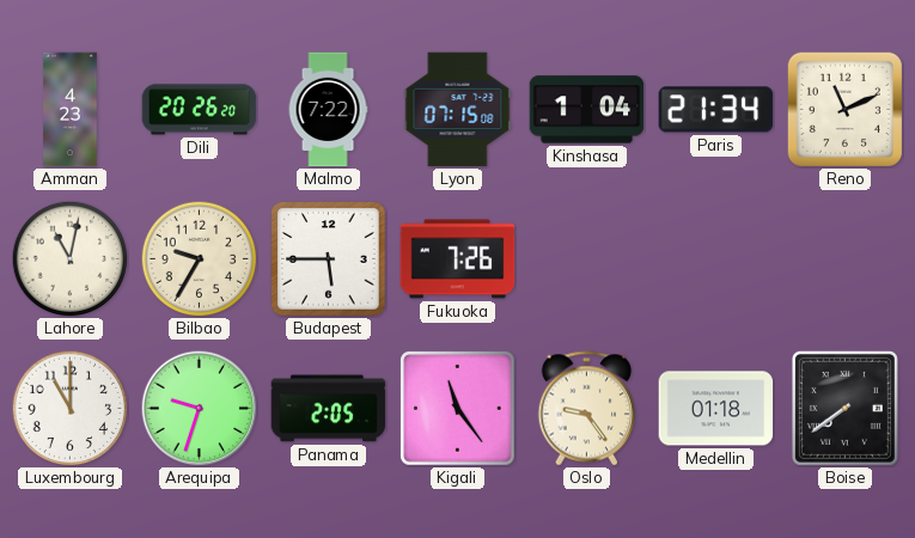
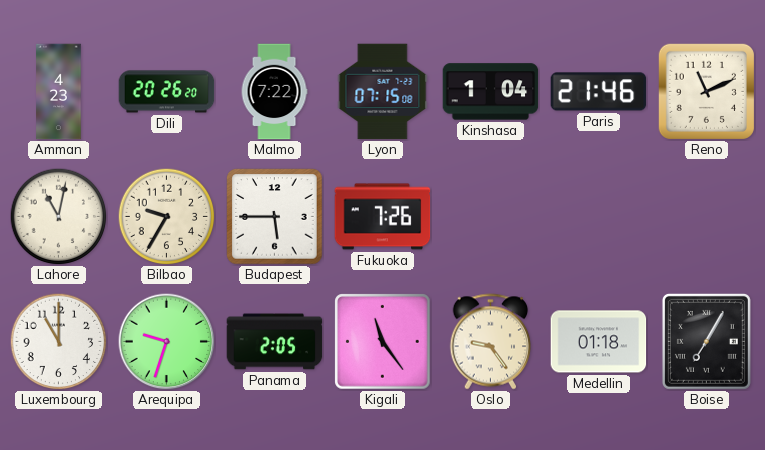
Paris: 21:34 -> 21:46
Boise: 7:39 -> 7:05
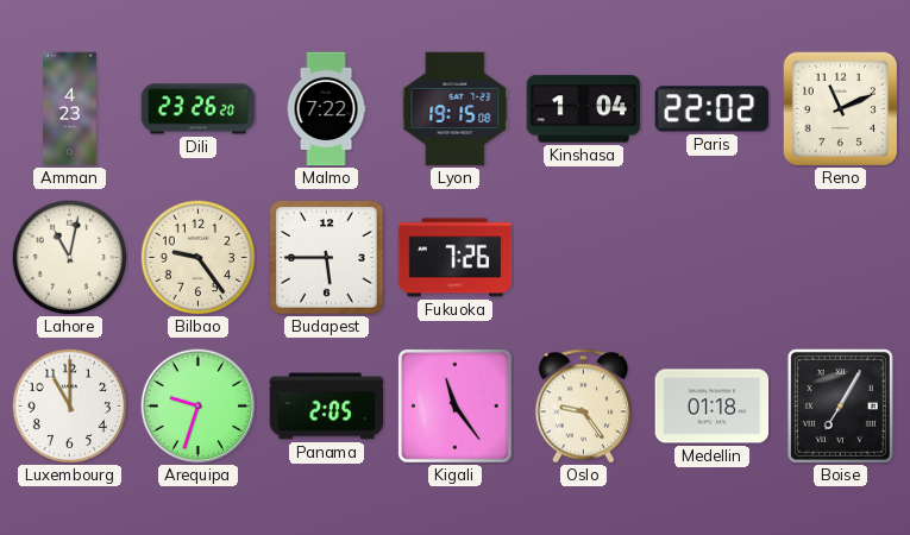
Dili: 20:26 -> 23:26
Lyon: 07:15 -> 19:15
Paris: 21:46 -> 22:02
Bilbao: 9:35 -> 9:24
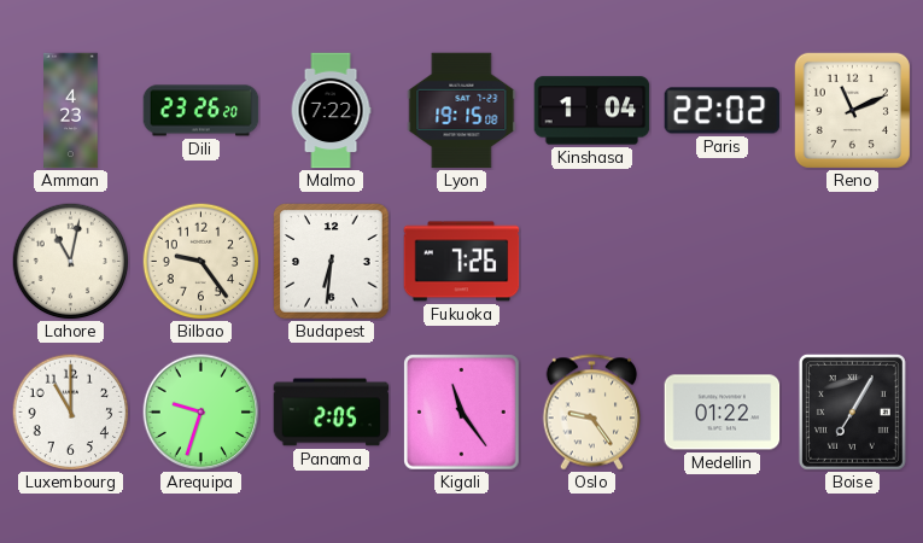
Budapest: 5:45 -> 6:31
Medellin: 01:18 -> 01:22
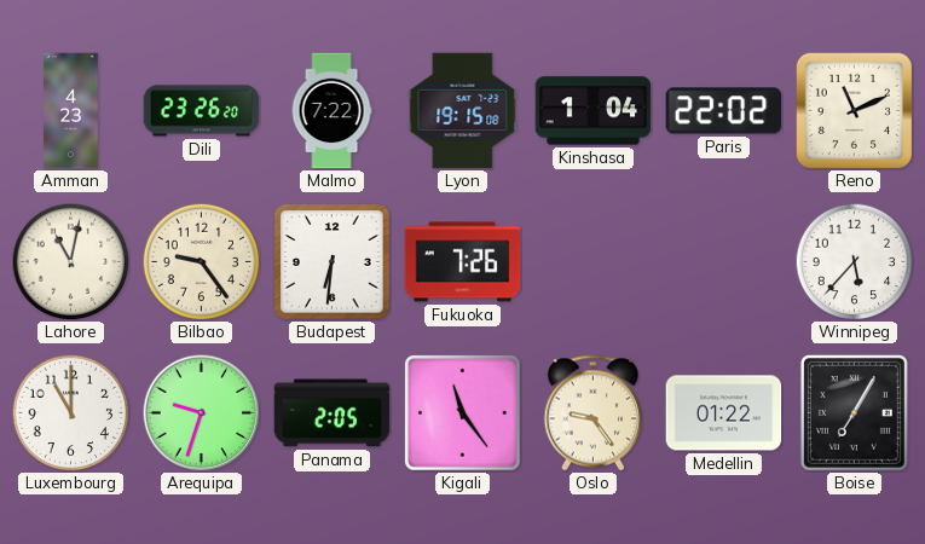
Winnipeg: none -> 5:37
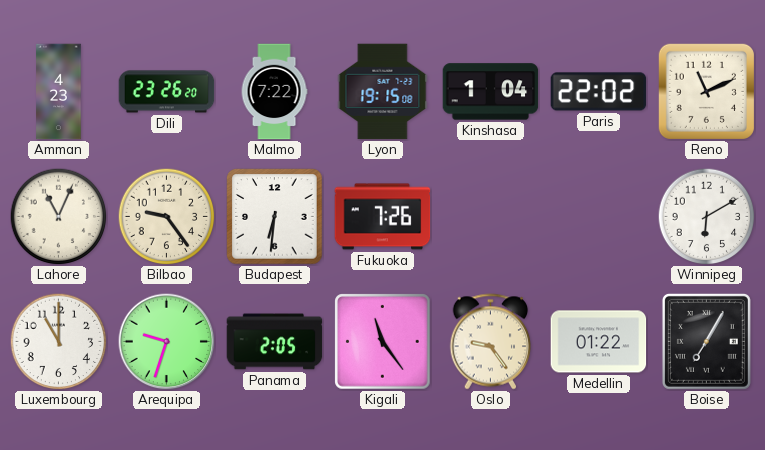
Lahore: 11:02 -> 11:04
Winnipeg: 5:37 -> 6:10
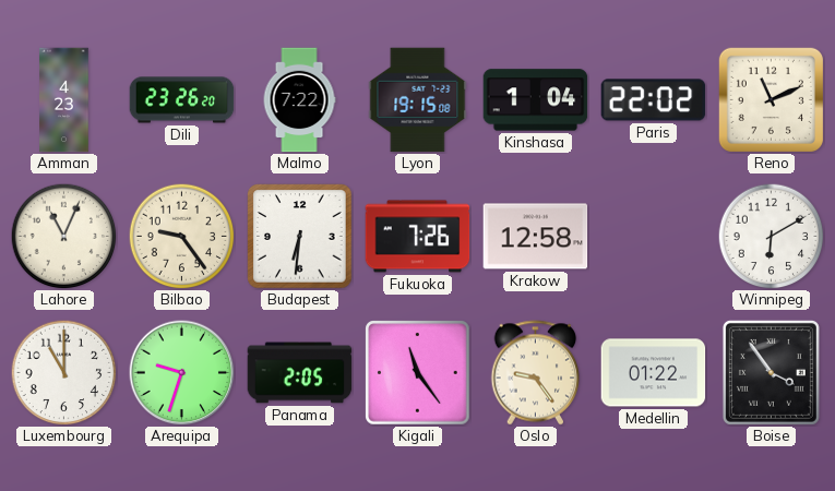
Krakow: none -> 12:58
Boise: 7:05 -> 3:54
